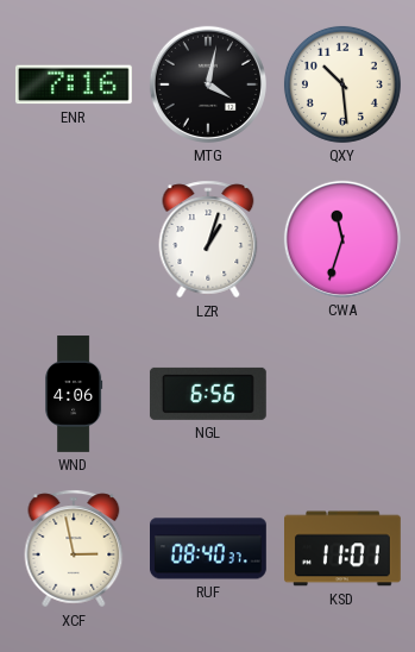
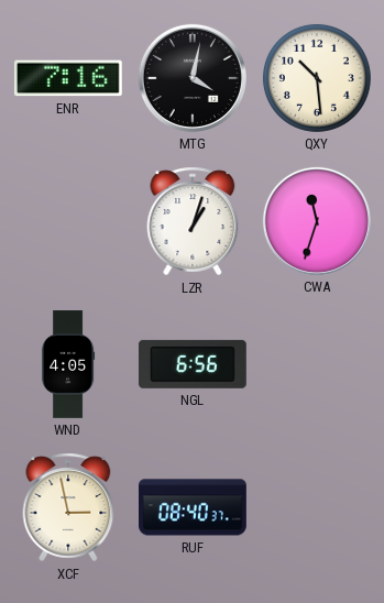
WND: 4:06 -> 4:05
KSD: 11:01 -> none
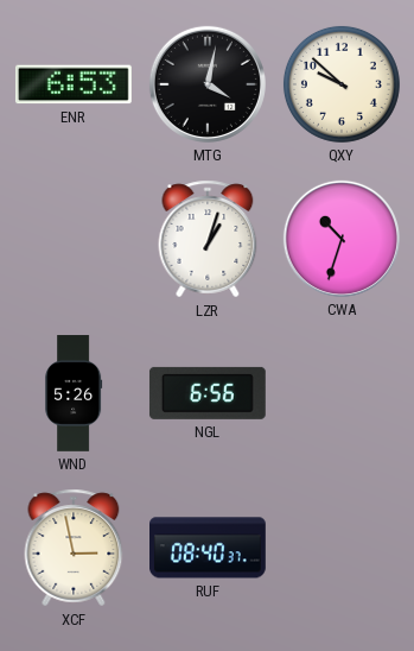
ENR: 7:16 -> 6:53
QXY: 10:29 -> 9:52
CWA: 11:33 -> 10:33
WND: 4:05 -> 5:26
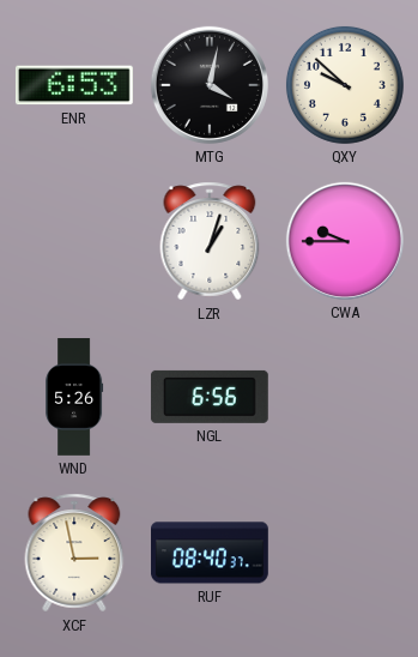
CWA: 10:33 -> 9:45
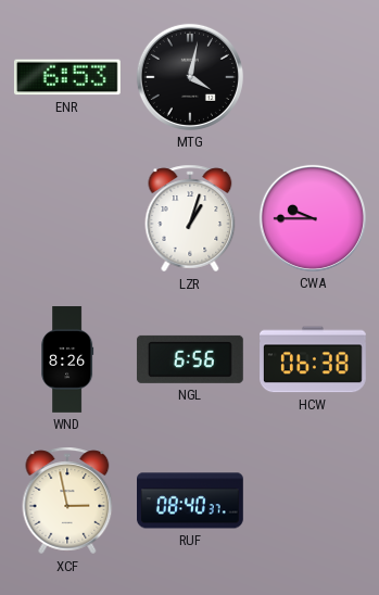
QXY: 9:52 -> none
WND: 5:26 -> 8:26
HCW: none -> 06:38
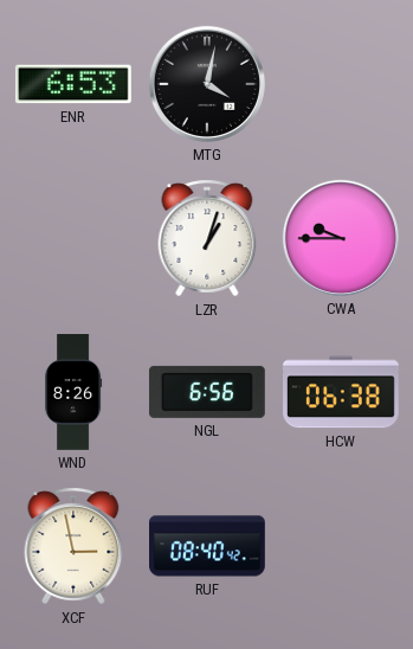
RUF: 08:40:37 -> 08:40:42
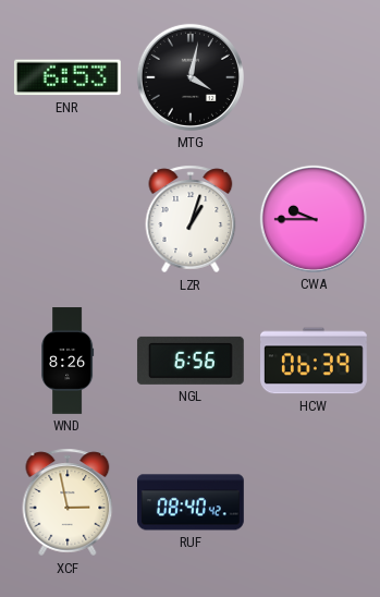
HCW: 06:38 -> 06:39
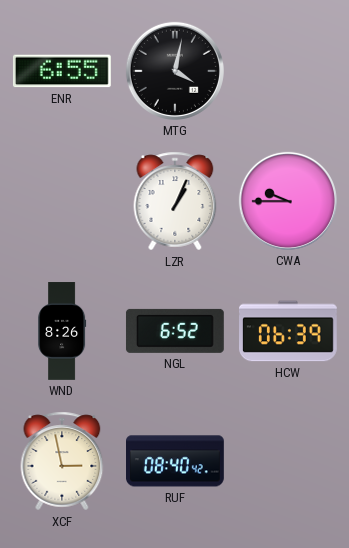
ENR: 6:53 -> 6:55
LZR: 1:03 -> 1:04
NGL: 6:56 -> 6:52
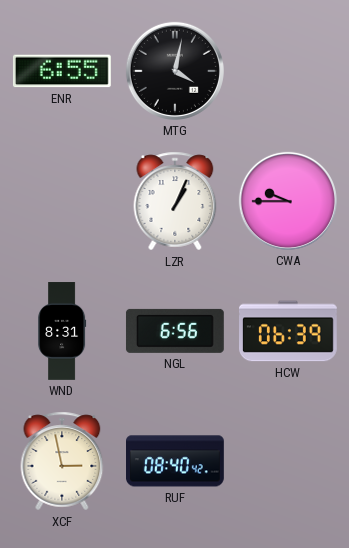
WND: 8:26 -> 8:31
NGL: 6:52 -> 6:56
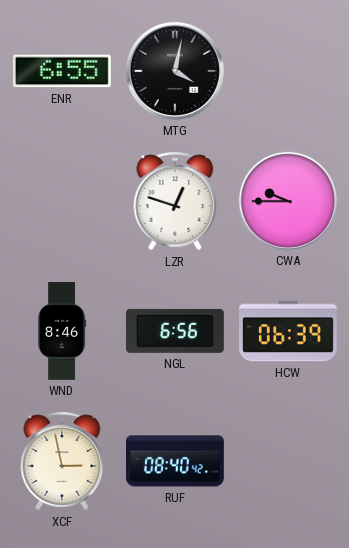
LZR: 1:04 -> 12:48
WND: 8:31 -> 8:46
